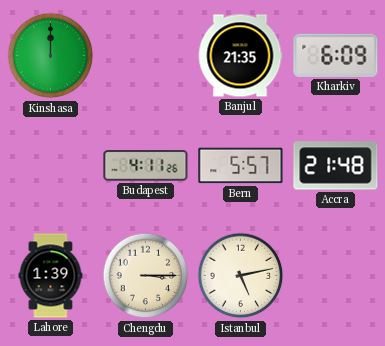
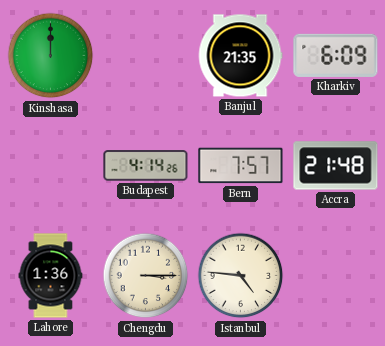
Budapest: 4:11 -> 4:14
Bern: 5:57 -> 7:57
Lahore: 1:39 -> 1:36
Istanbul: 5:13 -> 4:46
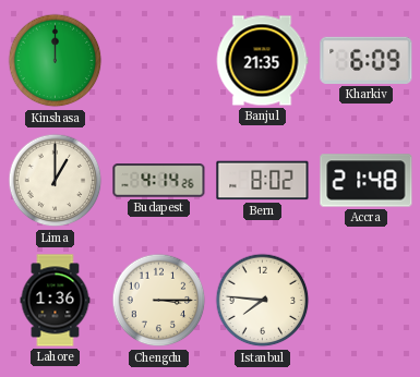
Lima: none -> 1:00
Bern: 7:57 -> 8:02
Istanbul: 4:46 -> 7:46
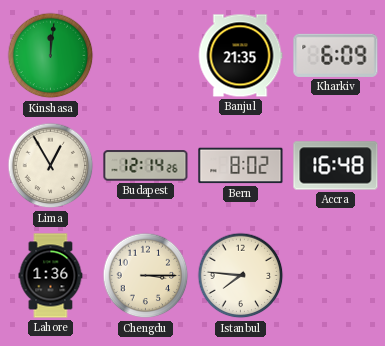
Kinshasa: 12:00 -> 12:01
Lima: 1:00 -> 12:55
Budapest: 4:14 -> 12:14
Accra: 21:48 -> 16:48
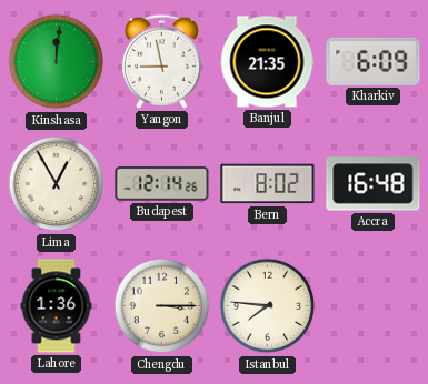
Yangon: none -> 8:58
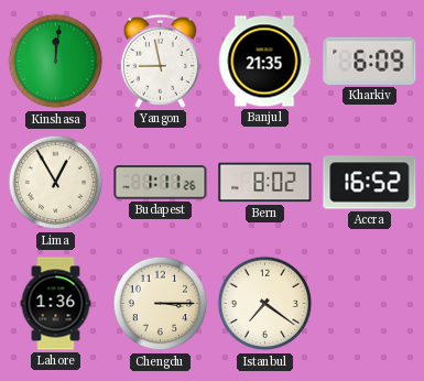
Budapest: 12:14 -> 1:11
Accra: 16:48 -> 16:52
Istanbul: 7:46 -> 7:21
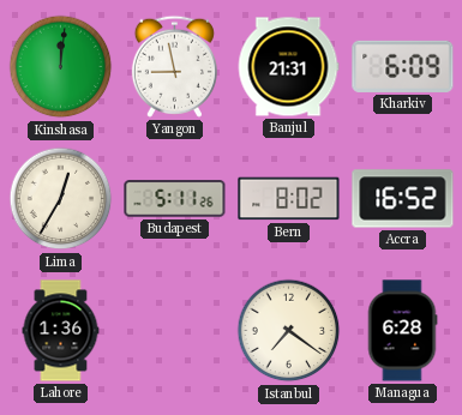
Banjul: 21:35 -> 21:31
Lima: 12:55 -> 12:35
Budapest: 1:11 -> 5:11
Chengdu: 3:15 -> none
Managua: none -> 6:28
